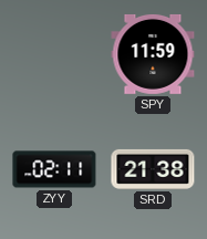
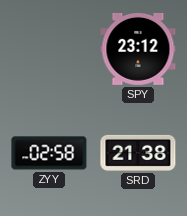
SPY: 11:59 -> 23:12
ZYY: 02:11 -> 02:58
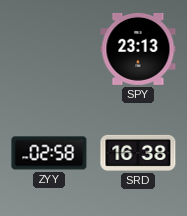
SPY: 23:12 -> 23:13
SRD: 21:38 -> 16:38
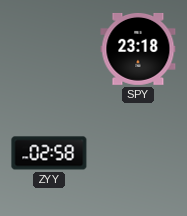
SPY: 23:13 -> 23:18
SRD: 16:38 -> none
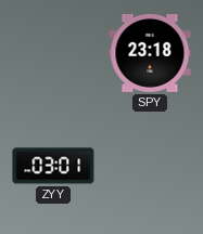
ZYY: 02:58 -> 03:01
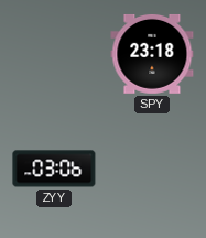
ZYY: 03:01 -> 03:06
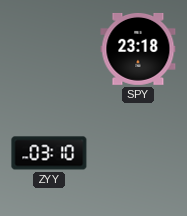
ZYY: 03:06 -> 03:10
